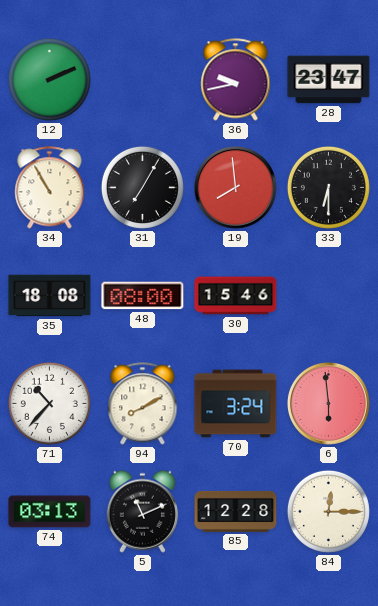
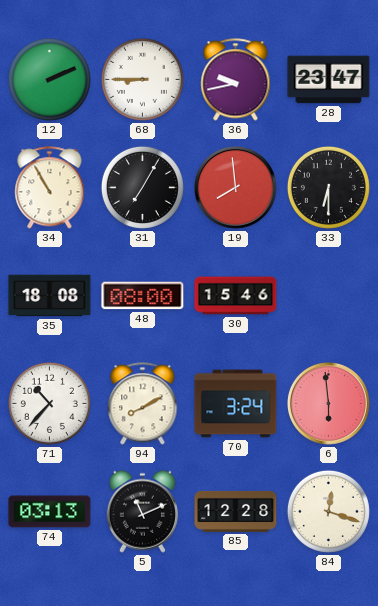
68: none -> 8:45
84: 12:15 -> 12:18
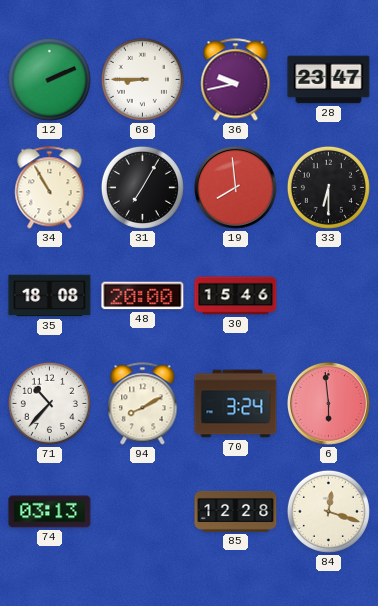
48: 08:00 -> 20:00
5: 11:11 -> none
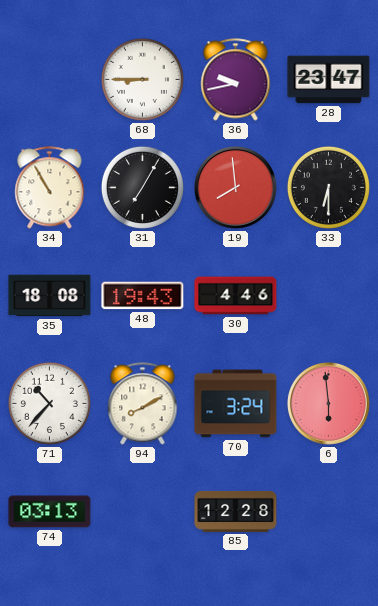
12: 2:11 -> none
48: 20:00 -> 19:43
30: 15:46 -> 4:46
84: 12:18 -> none
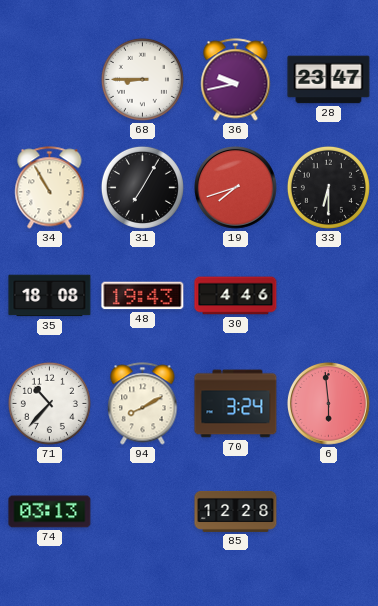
19: 7:59 -> 7:42
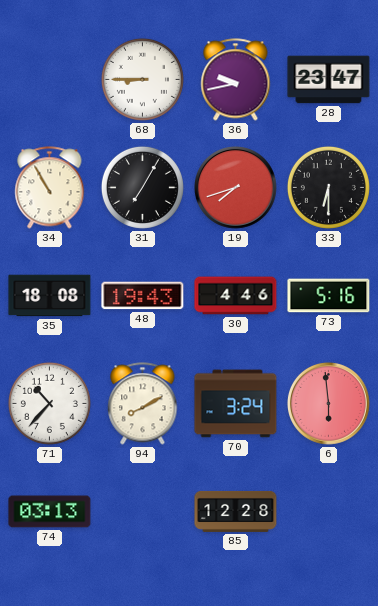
73: none -> 5:16
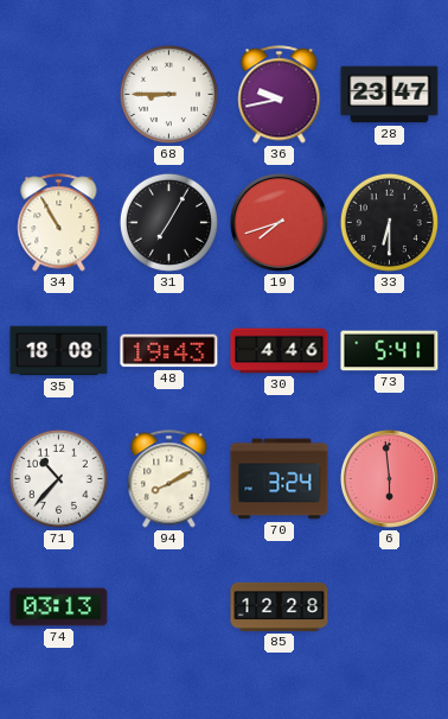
73: 5:16 -> 5:41
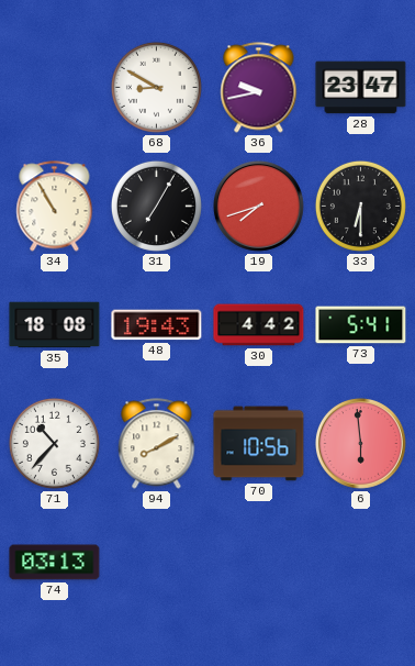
68: 8:45 -> 8:50
30: 4:46 -> 4:42
70: 3:24 -> 10:56
85: 12:28 -> none
